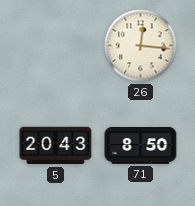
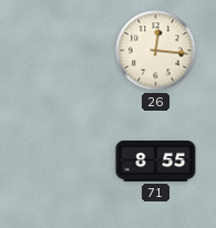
5: 20:43 -> none
71: 8:50 -> 8:55
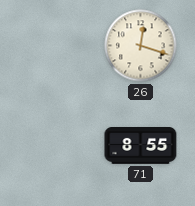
26: 12:16 -> 12:18
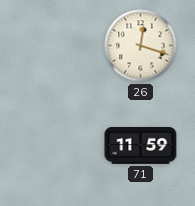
71: 8:55 -> 11:59
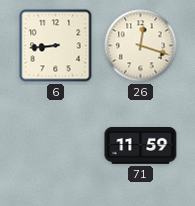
6: none -> 8:44
